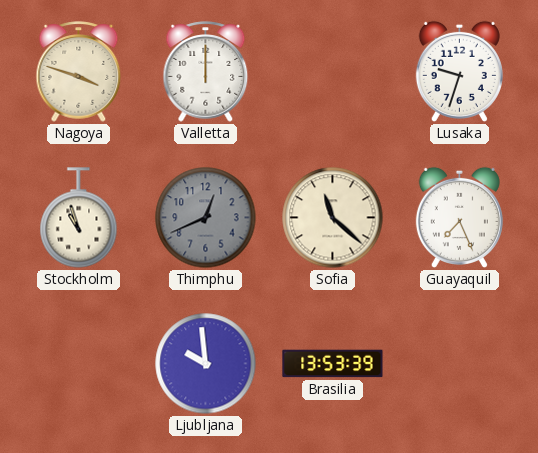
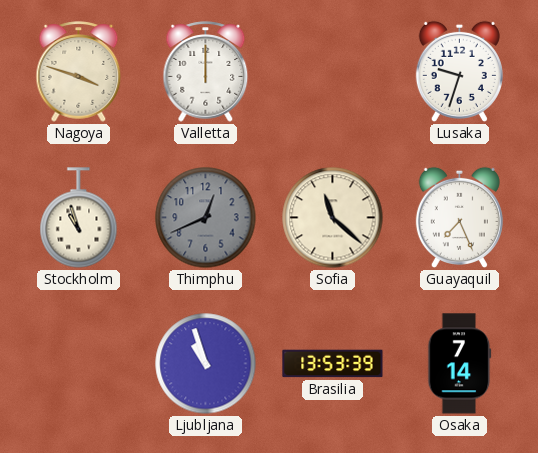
Ljubljana: 9:59 -> 10:57
Osaka: none -> 7:14
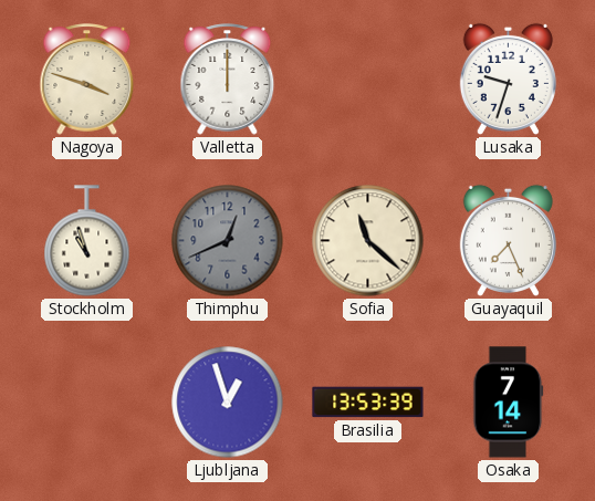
Ljubljana: 10:57 -> 12:57
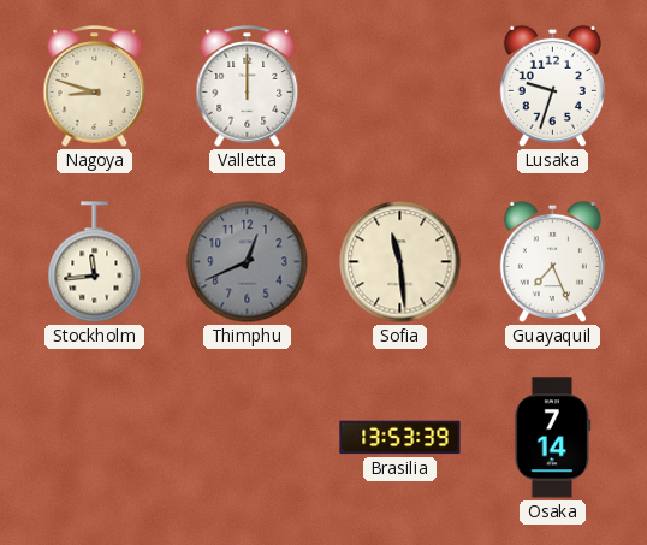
Nagoya: 3:48 -> 8:48
Stockholm: 10:57 -> 11:44
Sofia: 11:22 -> 11:29
Ljubljana: 12:57 -> none
